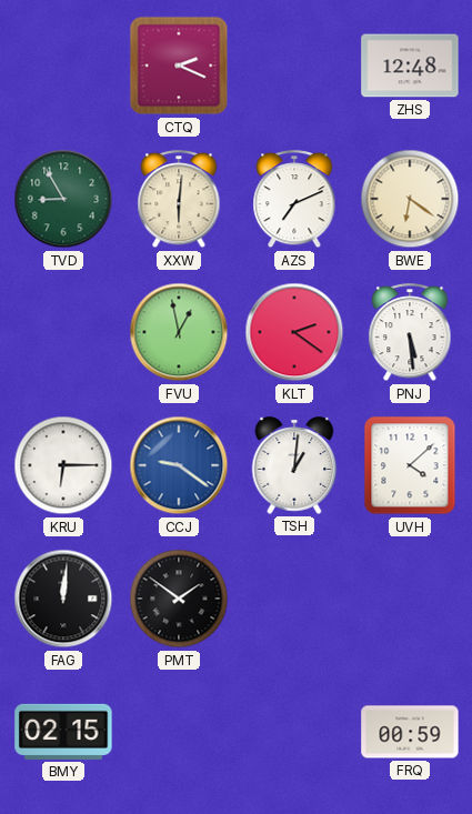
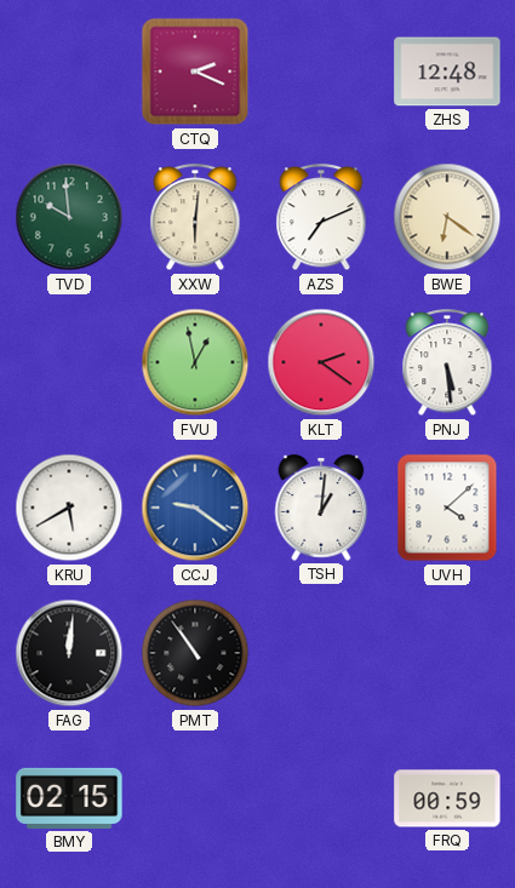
TVD: 8:55 -> 9:59
KRU: 6:15 -> 5:40
PMT: 1:51 -> 10:54
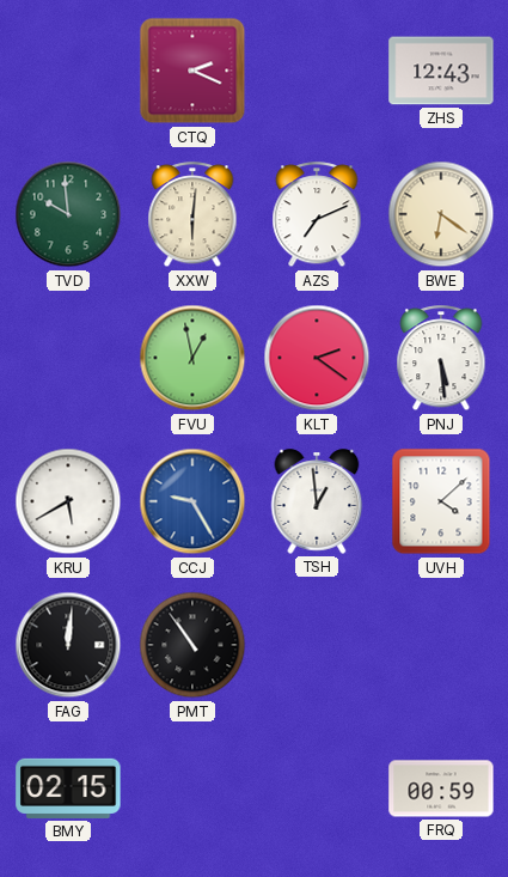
ZHS: 12:48 -> 12:43
CCJ: 9:21 -> 9:25
TSH: 1:01 -> 12:59
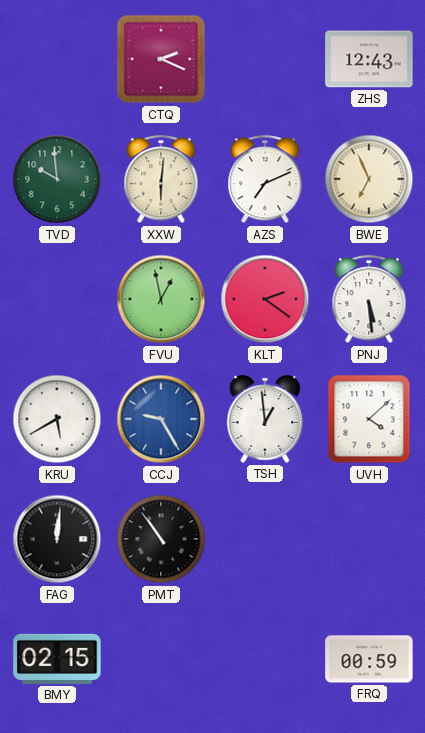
BWE: 6:21 -> 6:56
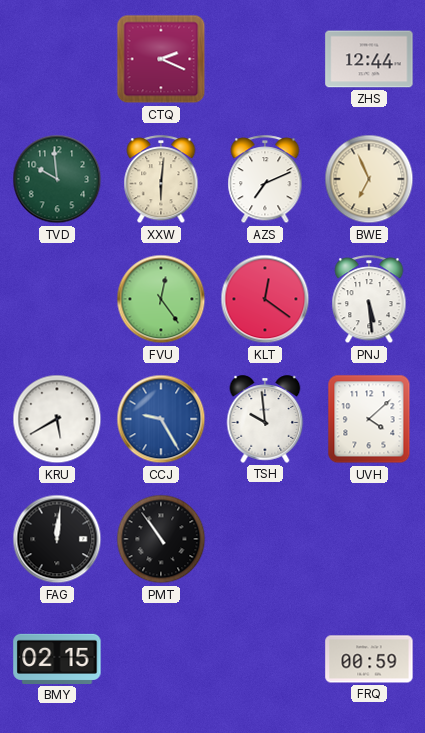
ZHS: 12:43 -> 12:44
FVU: 12:58 -> 12:24
KLT: 2:21 -> 12:21
TSH: 12:59 -> 9:59
